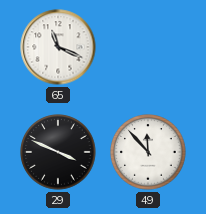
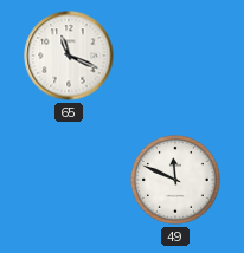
29: 3:49 -> none
49: 11:53 -> 11:49
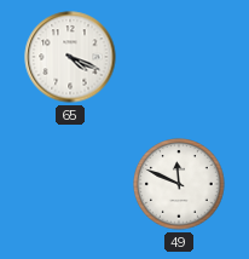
65: 11:19 -> 4:19
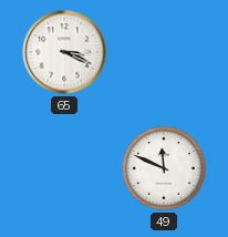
65: 4:19 -> 3:19
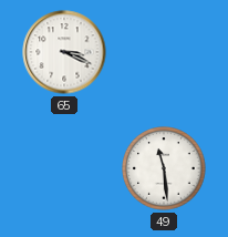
49: 11:49 -> 11:29
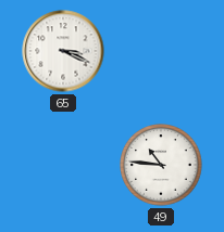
49: 11:29 -> 10:46
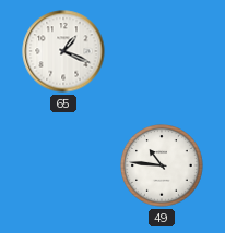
65: 3:19 -> 1:19
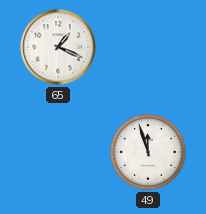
49: 10:46 -> 11:57
